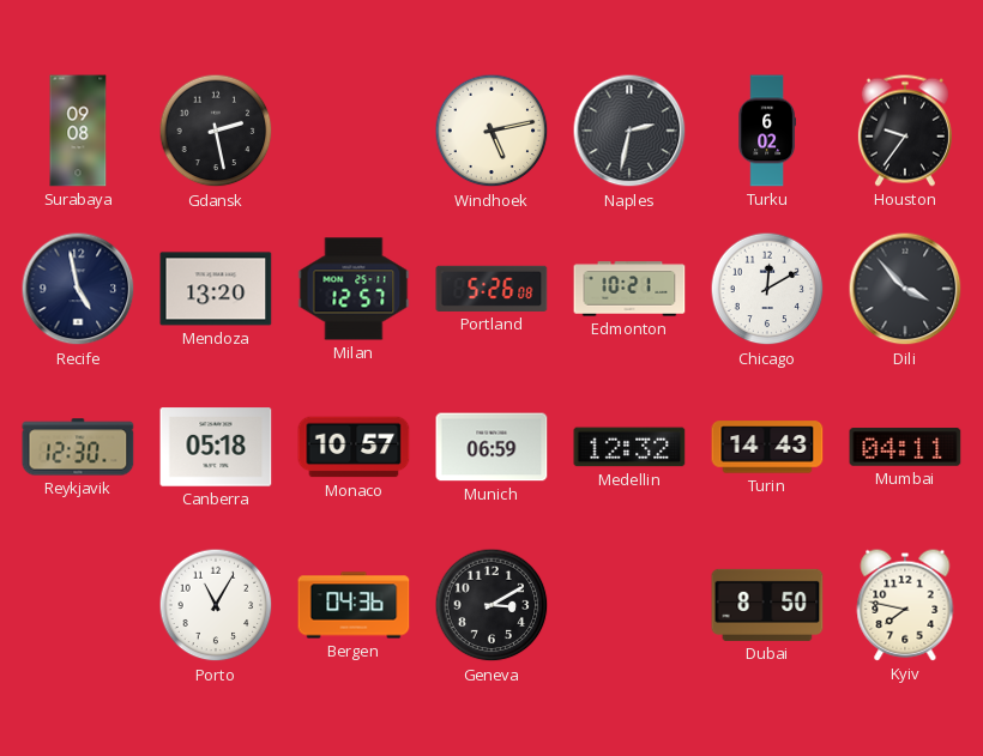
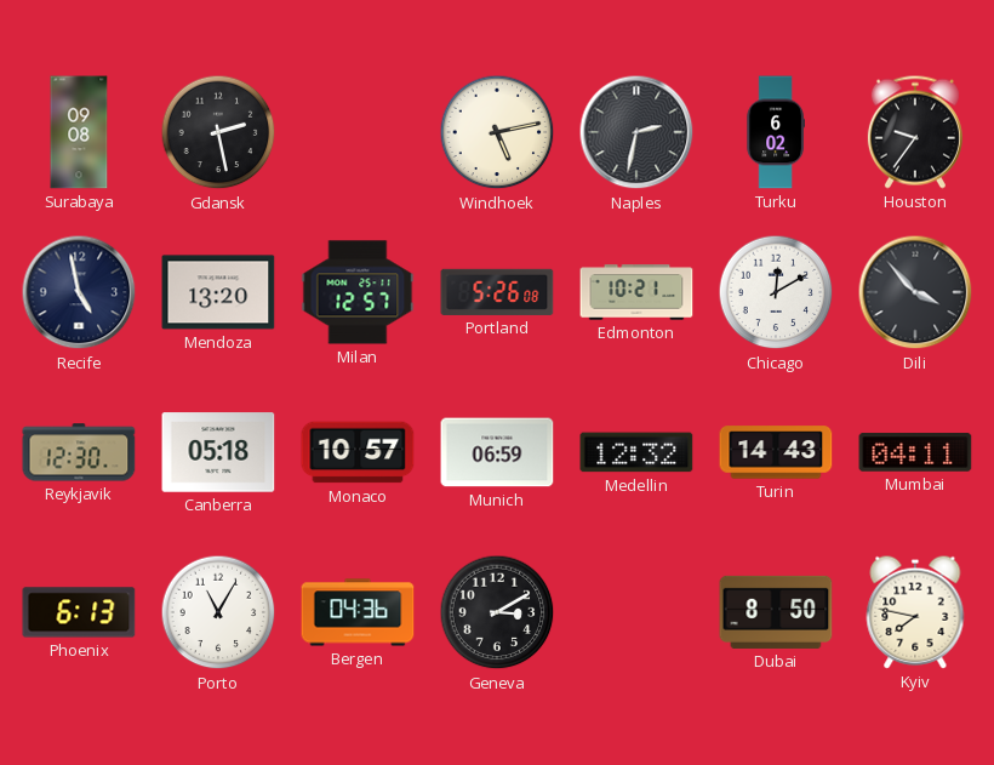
Phoenix: none -> 6:13
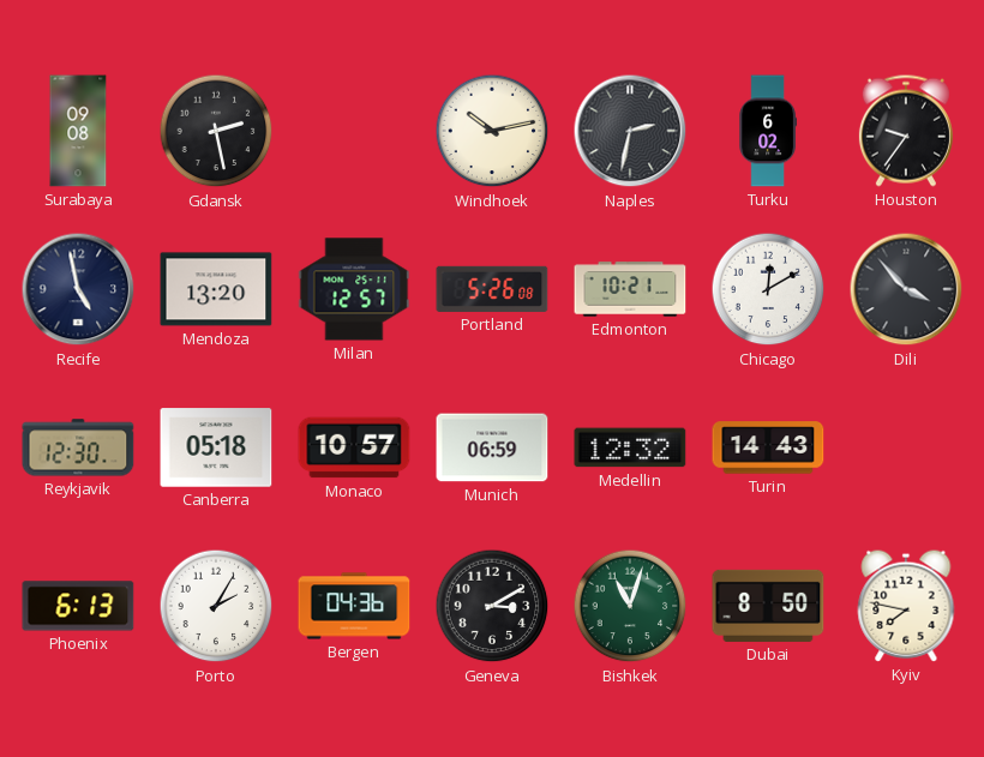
Windhoek: 5:13 -> 10:13
Mumbai: 04:11 -> none
Porto: 11:05 -> 2:05
Bishkek: none -> 11:03
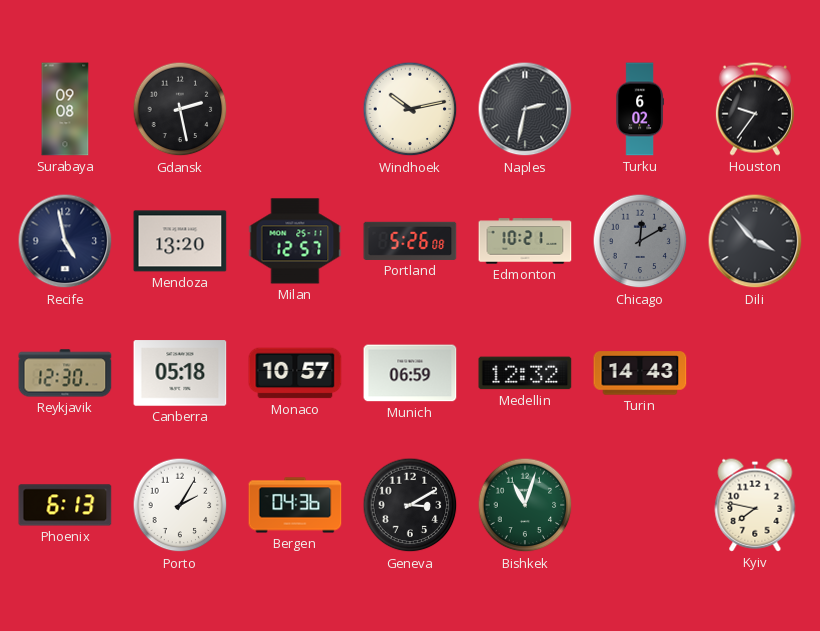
Chicago dial: white -> grey
Dubai: 8:50 -> none
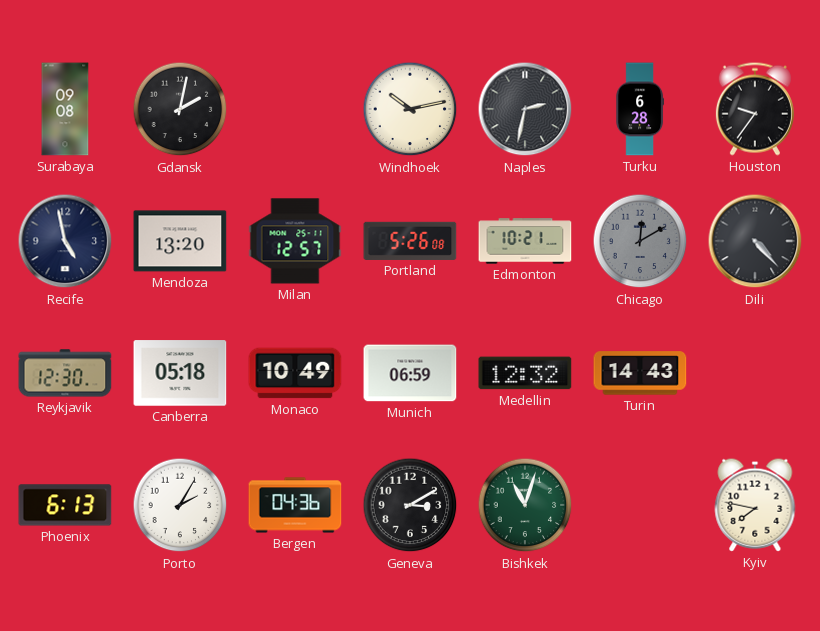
Gdansk: 2:28 -> 2:02
Turku: 6:02 -> 6:28
Dili: 3:53 -> 4:23
Monaco: 10:57 -> 10:49
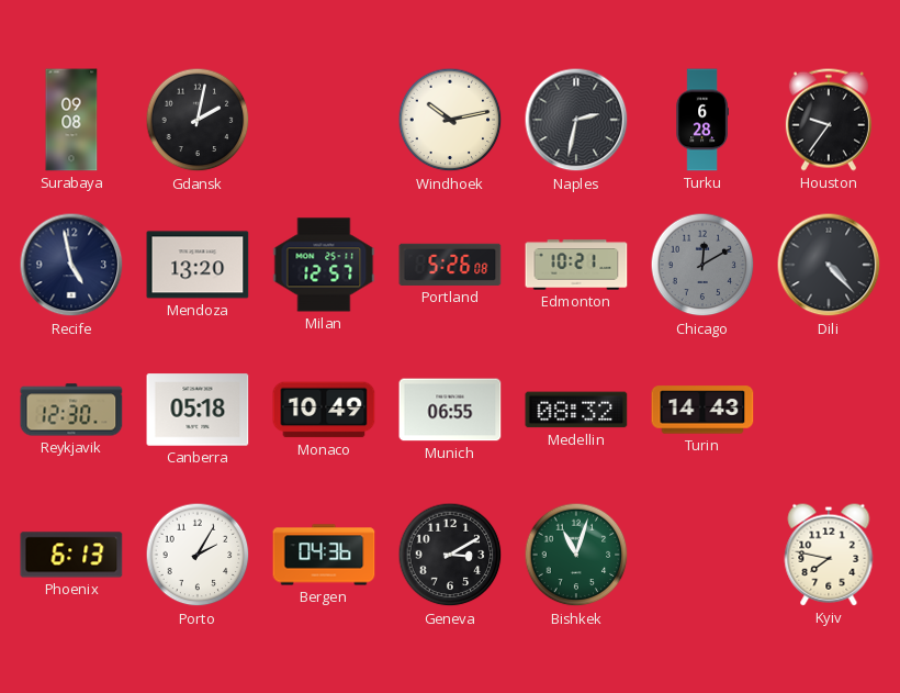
Munich: 06:59 -> 06:55
Medellin: 12:32 -> 08:32
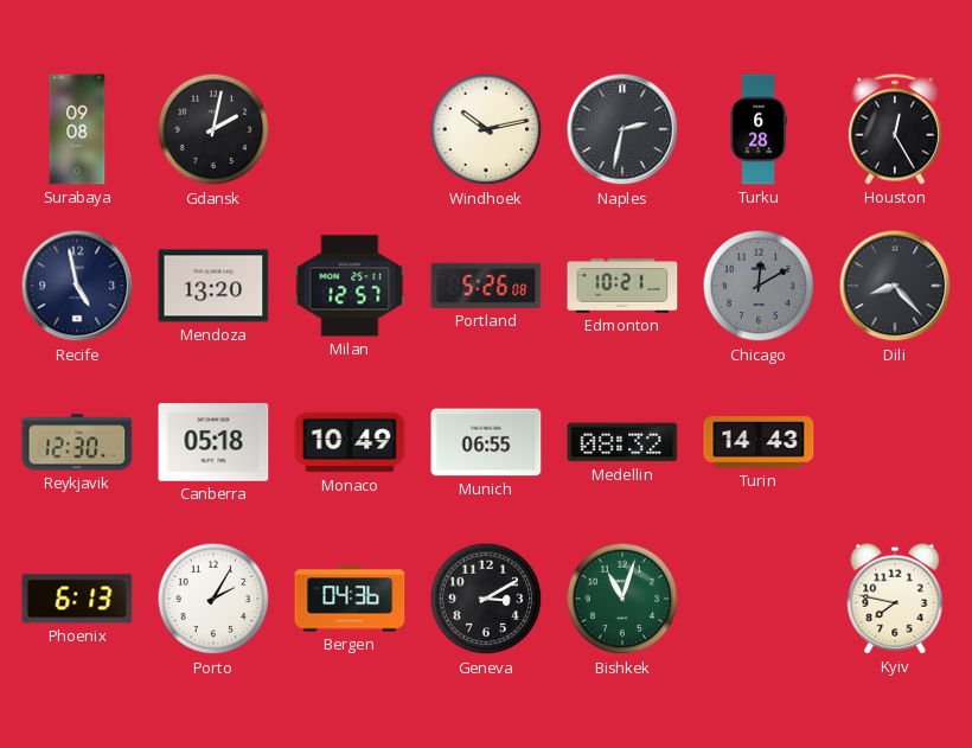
Houston: 9:36 -> 12:25
Dili: 4:23 -> 8:23
